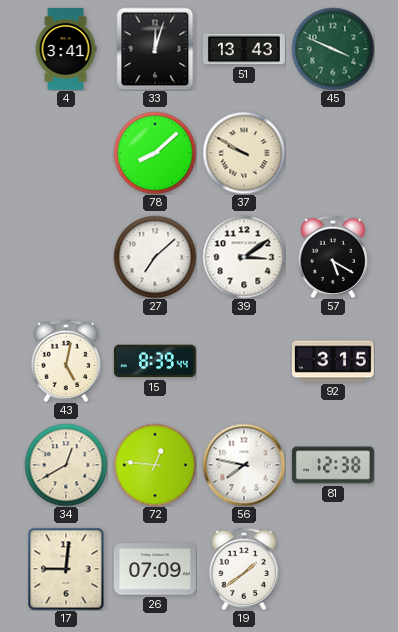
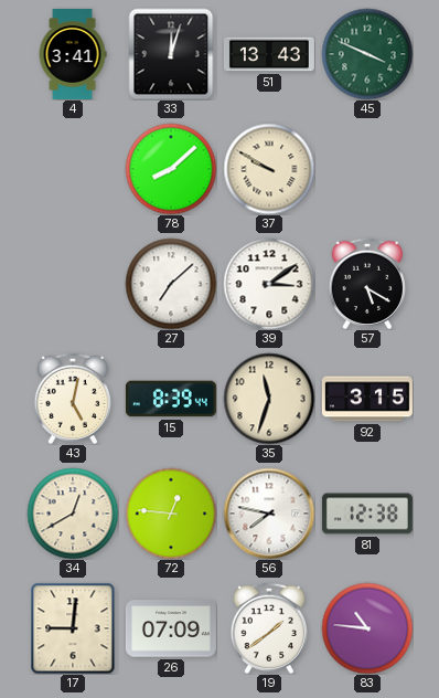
35: none -> 11:33
83: none -> 10:46
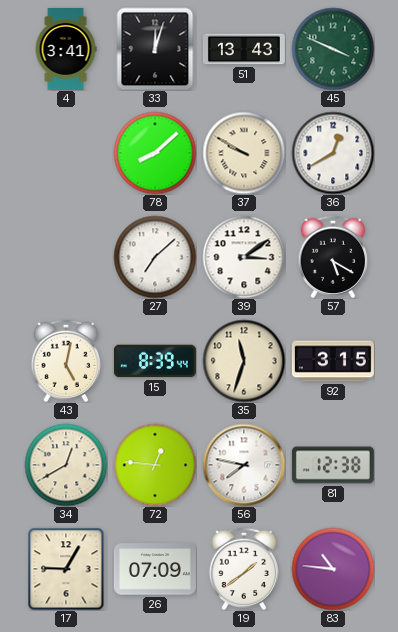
36: none -> 12:40
17: 9:01 -> 9:05
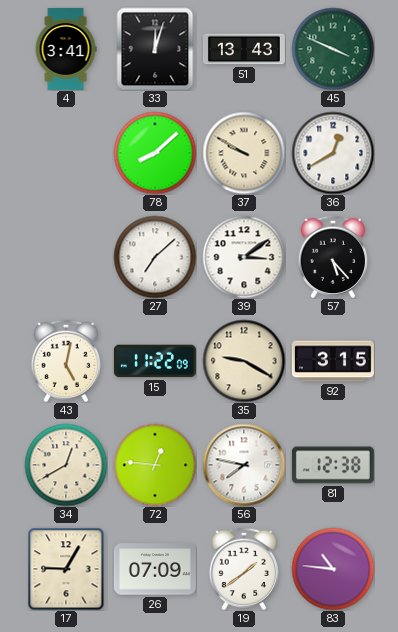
57: 5:20 -> 5:23
15: 8:39 -> 11:22
35: 11:33 -> 9:20
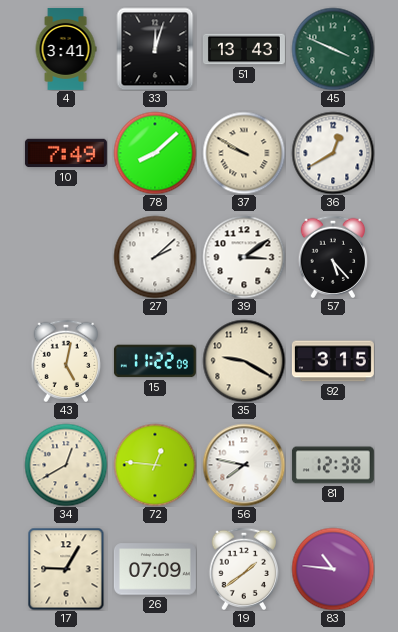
10: none -> 7:49
27: 7:08 -> 2:08
